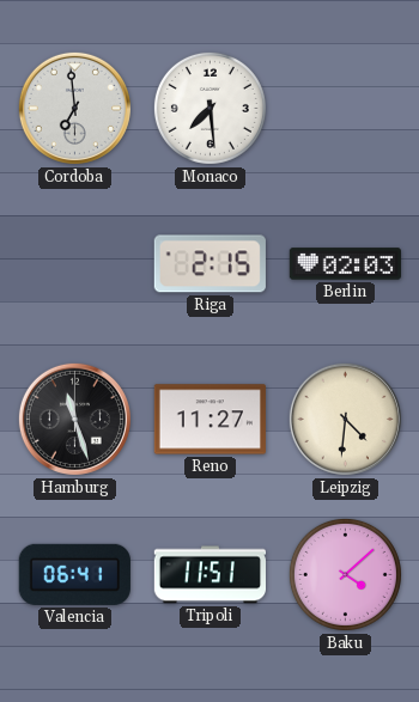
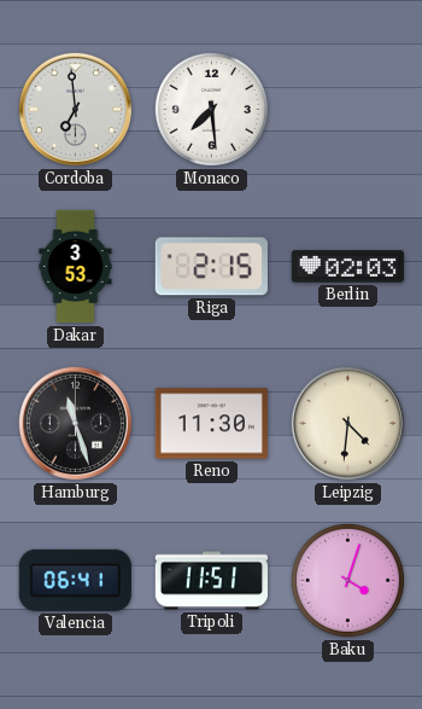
Dakar: none -> 3:53
Reno: 11:27 -> 11:30
Baku: 4:08 -> 4:03
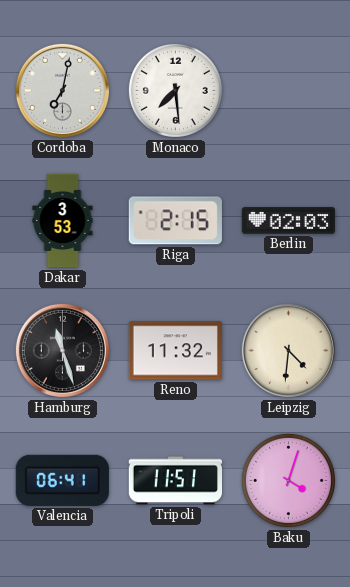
Cordoba: 6:59 -> 7:02
Reno: 11:30 -> 11:32
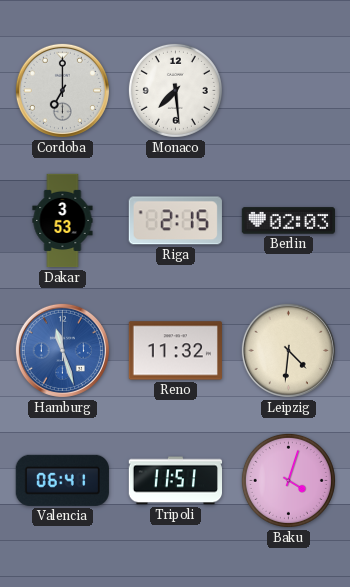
Cordoba: 7:02 -> 7:00
Hamburg dial: black -> blue
